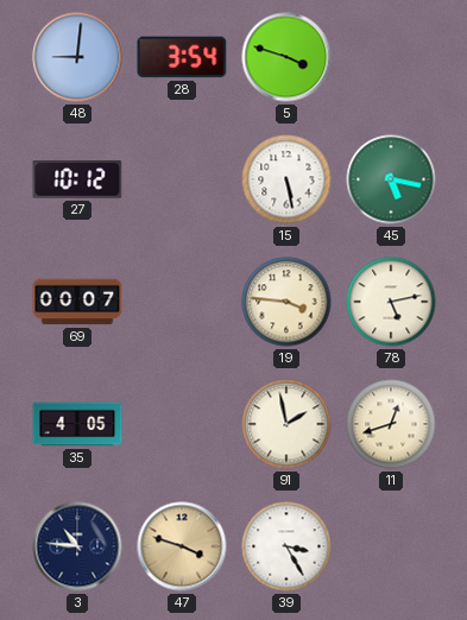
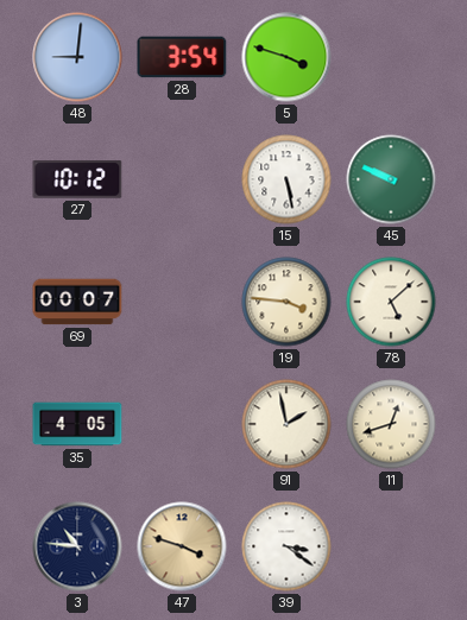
45: 5:17 -> 9:49
78: 5:13 -> 5:08
39: 3:25 -> 3:21
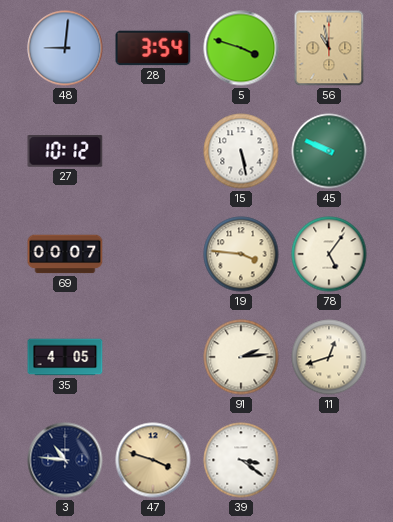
56: none -> 10:58
78: 5:08 -> 5:06
91: 1:58 -> 2:14
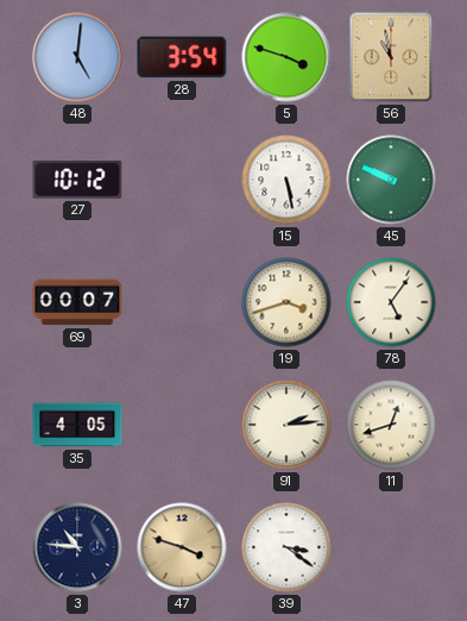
48: 9:01 -> 5:01
19: 3:46 -> 3:42
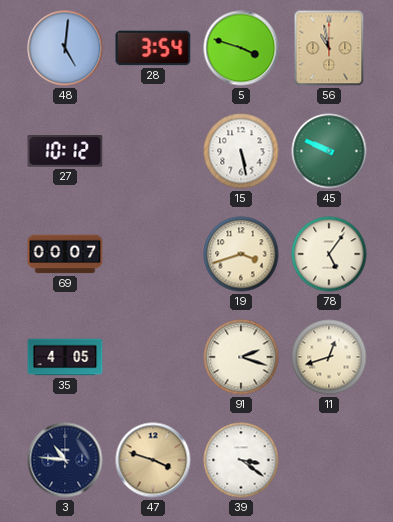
91: 2:14 -> 2:18
